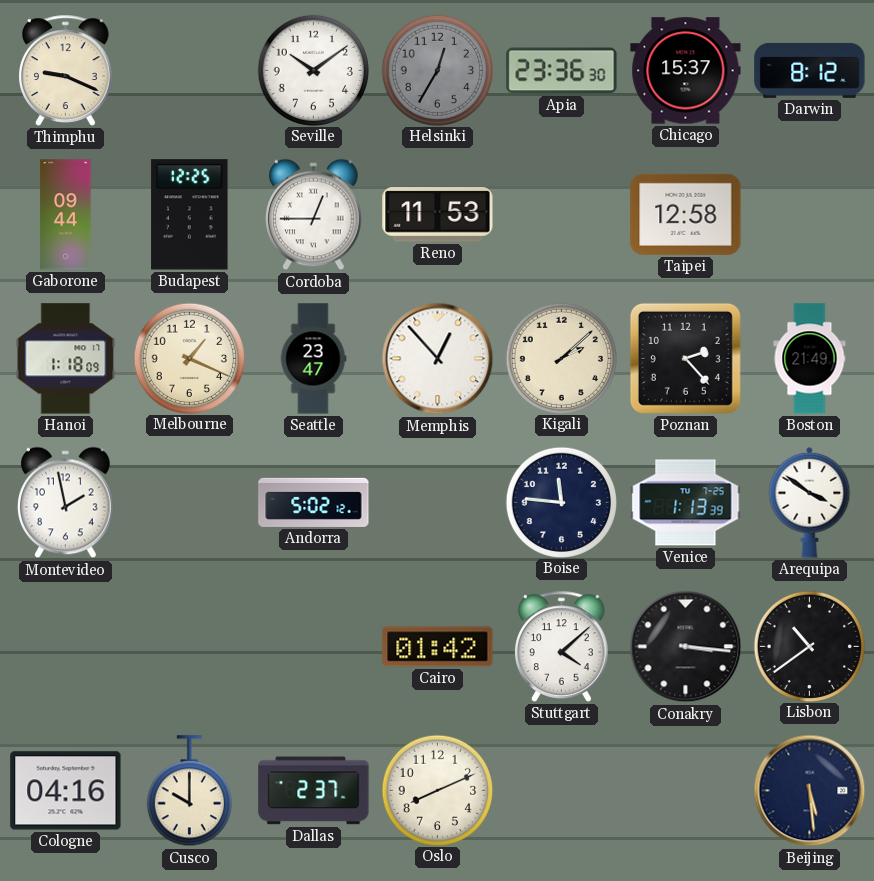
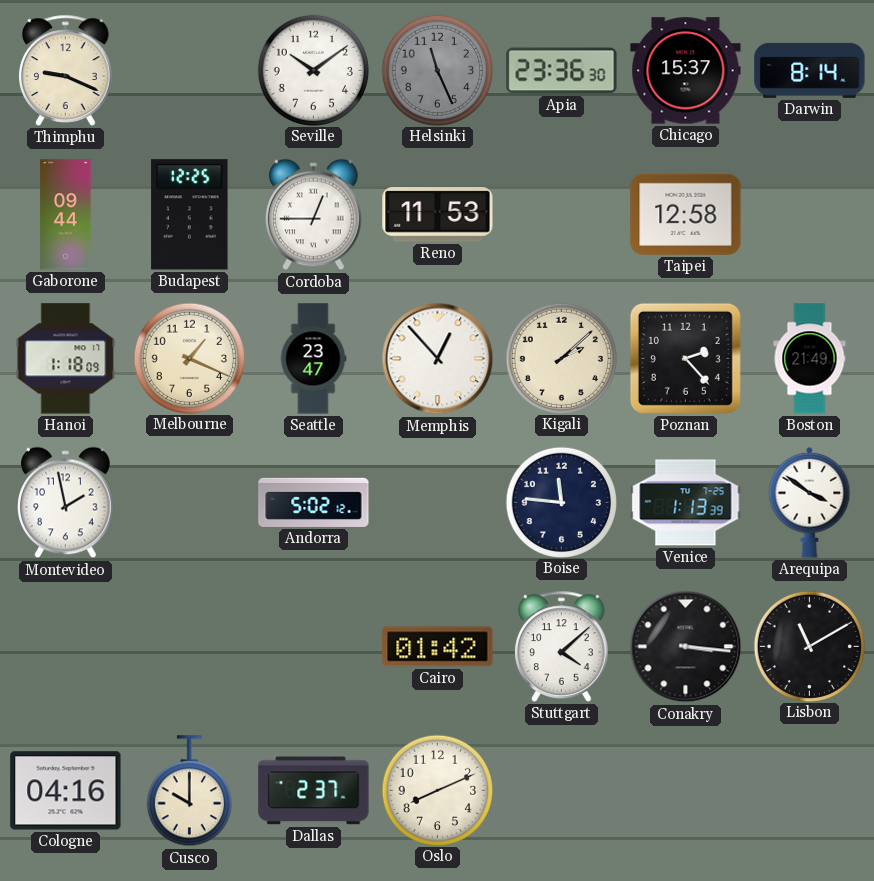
Helsinki: 12:35 -> 11:26
Darwin: 8:12 -> 8:14
Lisbon: 10:39 -> 11:10
Beijing: 5:29 -> none
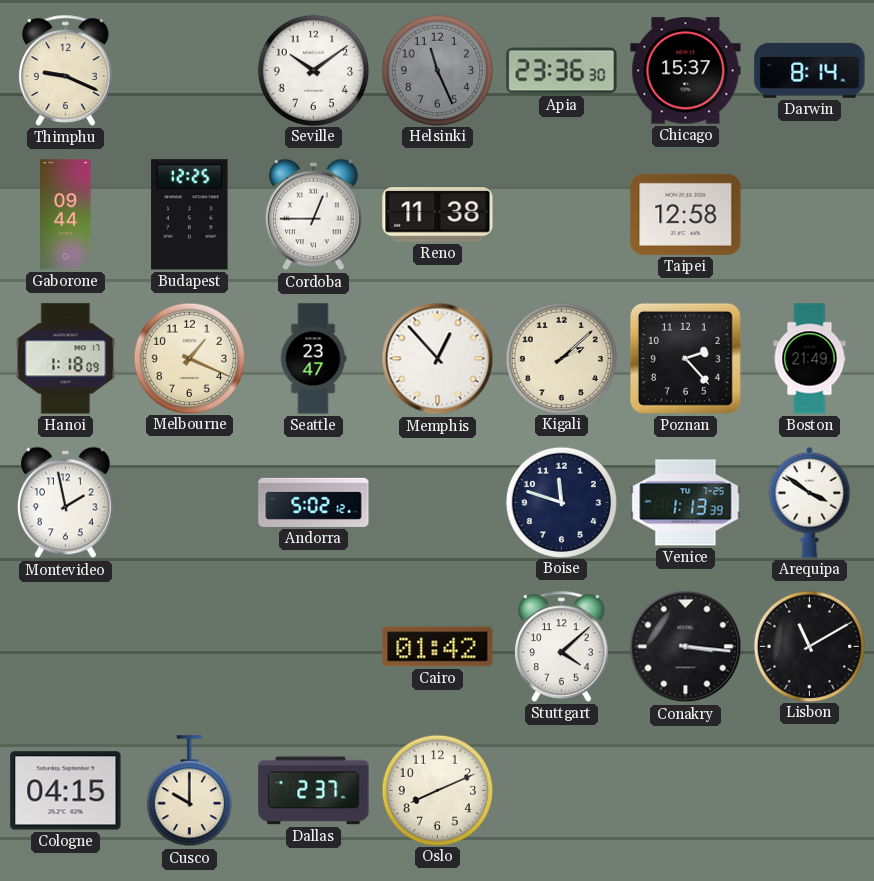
Reno: 11:53 -> 11:38
Boise: 11:46 -> 11:48
Cologne: 04:16 -> 04:15
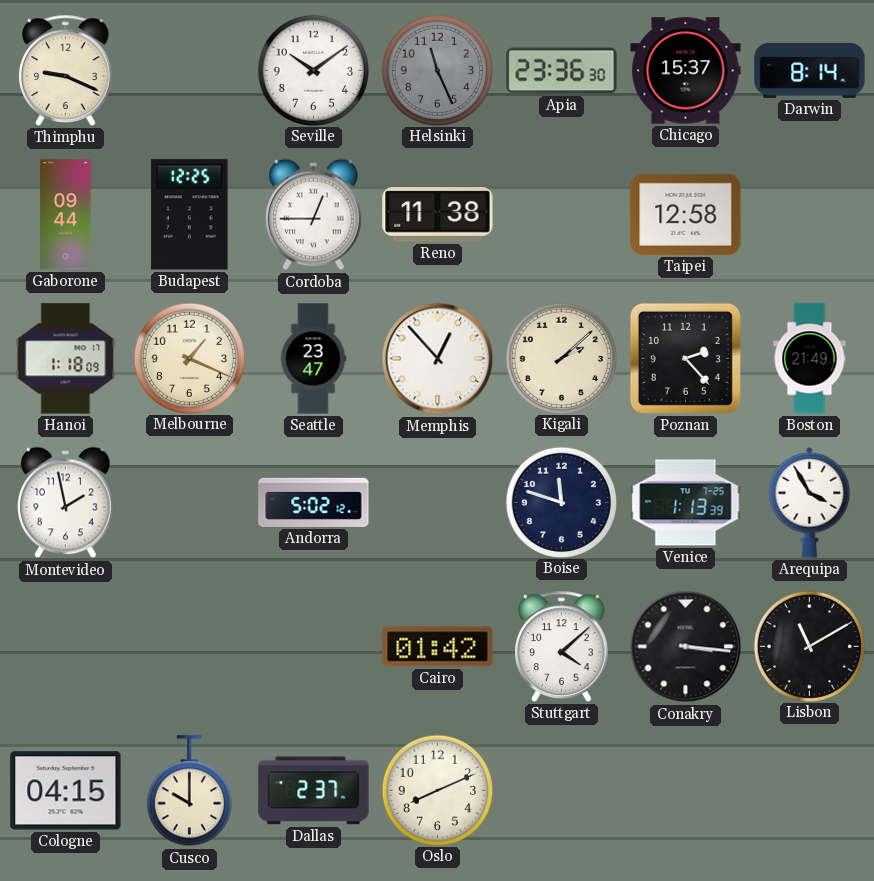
Arequipa: 3:51 -> 3:55
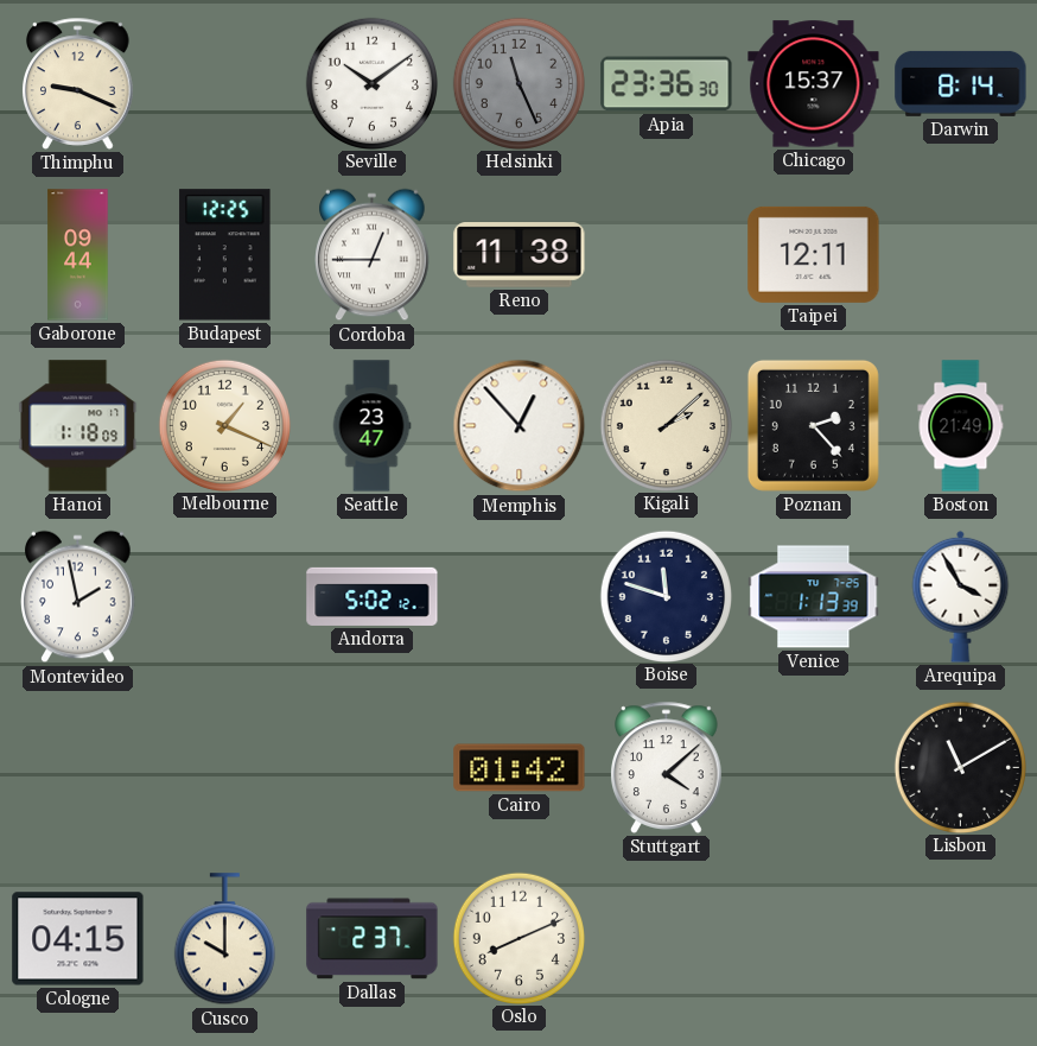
Taipei: 12:58 -> 12:11
Conakry: 3:16 -> none
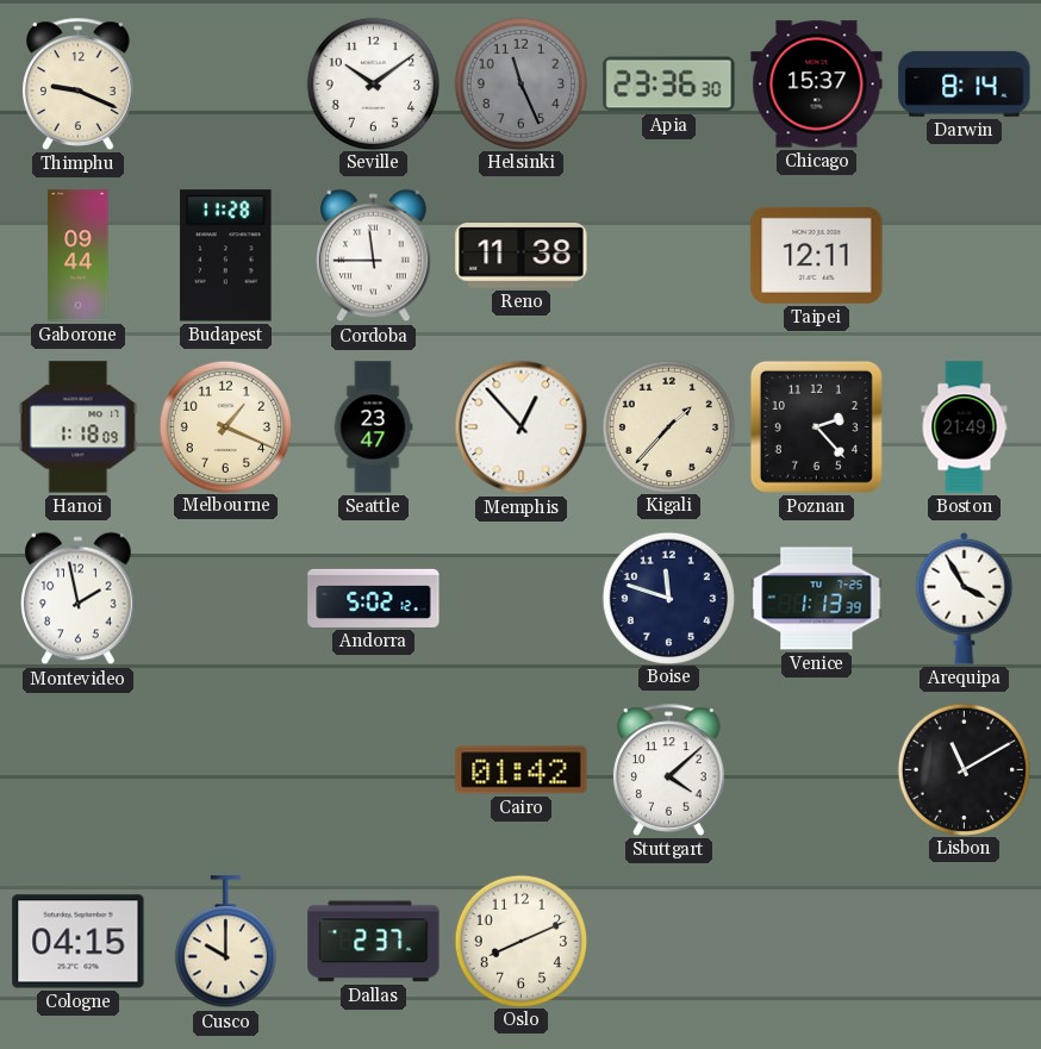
Budapest: 12:25 -> 11:28
Cordoba: 12:45 -> 11:45
Kigali: 2:08 -> 1:37
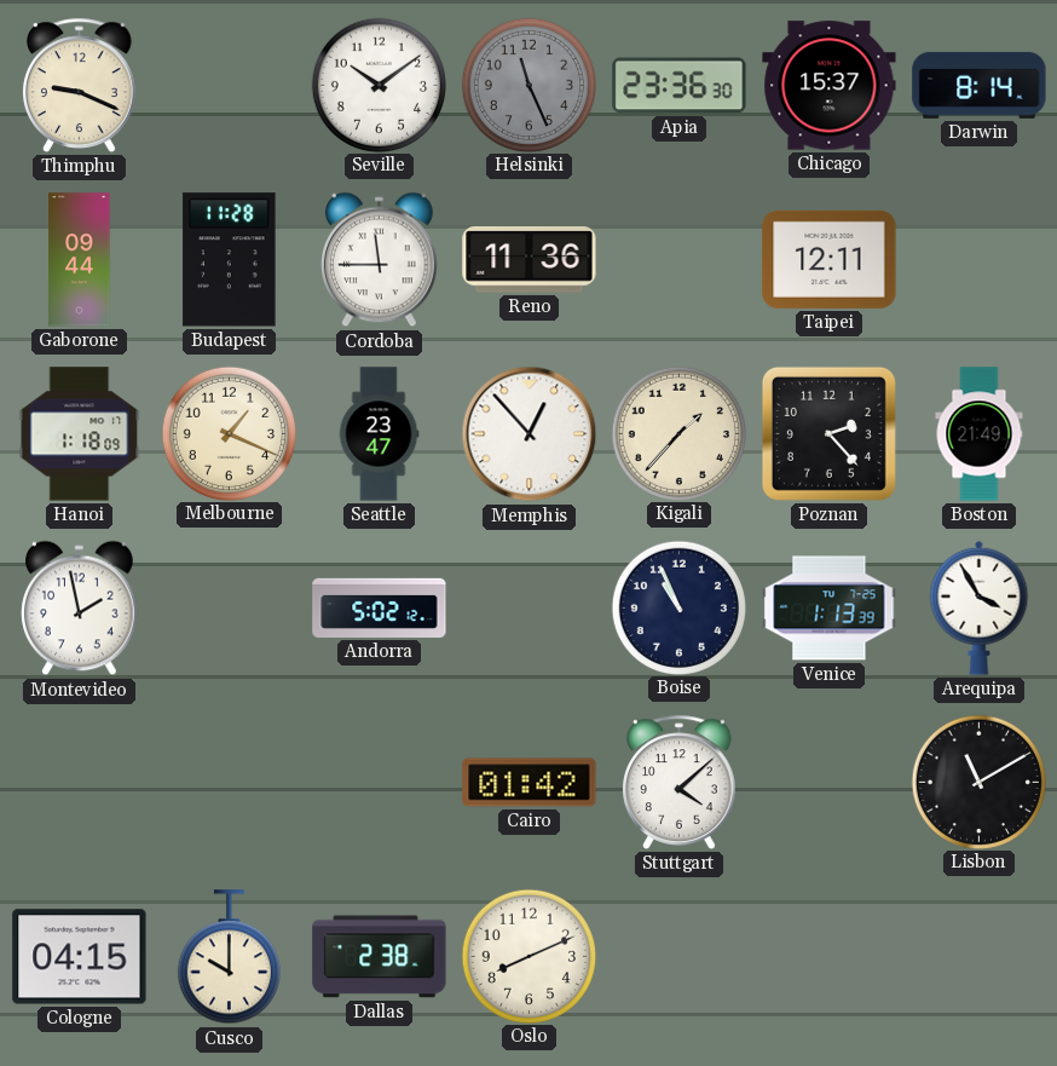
Reno: 11:38 -> 11:36
Boise: 11:48 -> 10:56
Dallas: 2:37 -> 2:38
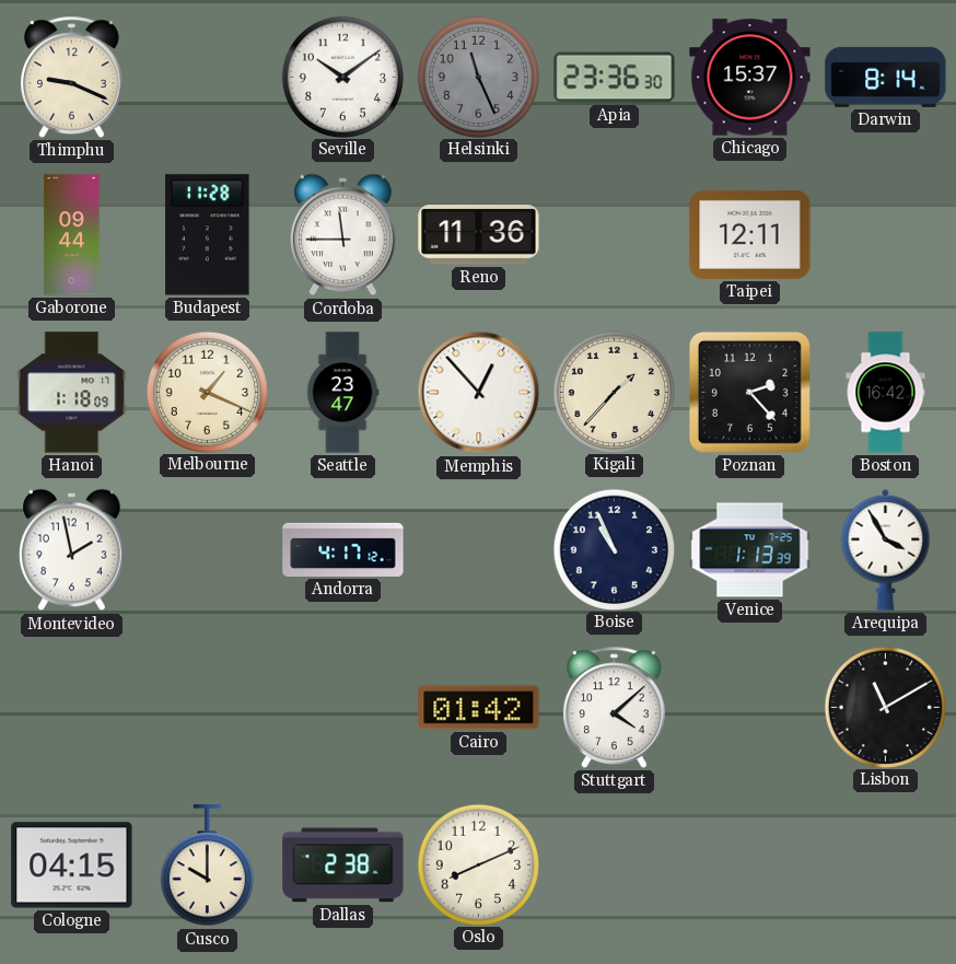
Boston: 21:49 -> 16:42
Andorra: 5:02 -> 4:17
